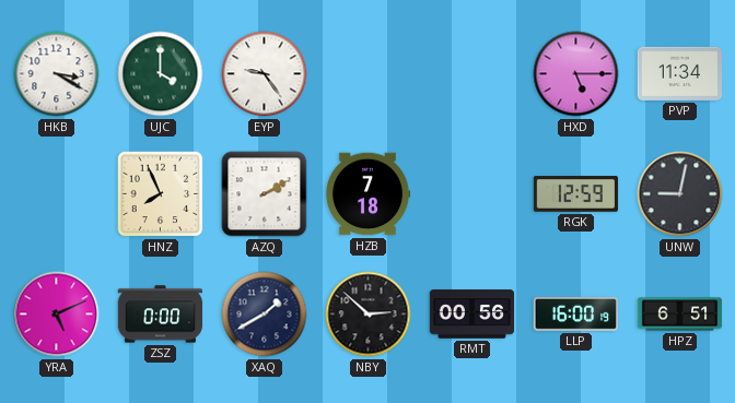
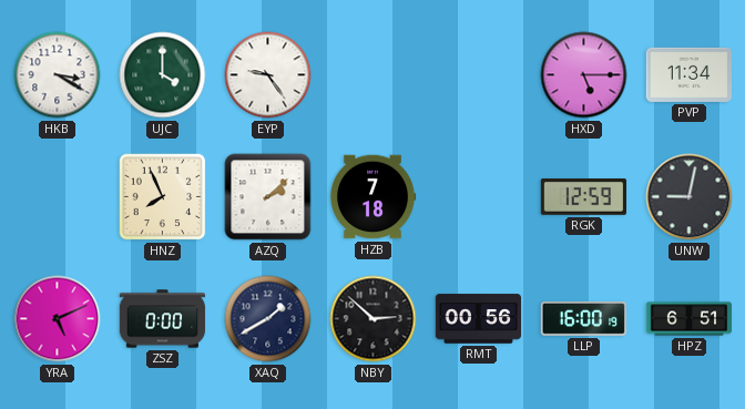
AZQ: 2:10 -> 2:08
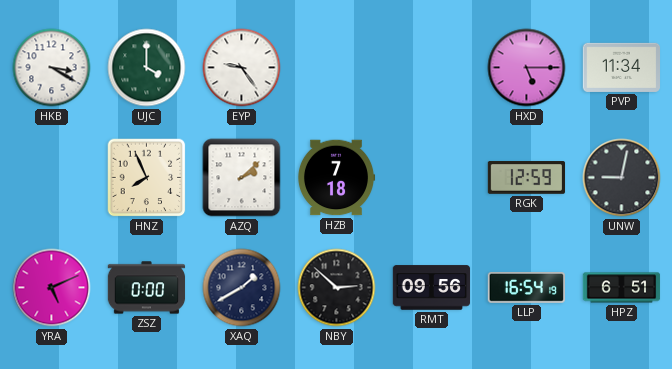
RMT: 00:56 -> 09:56
LLP: 16:00 -> 16:54
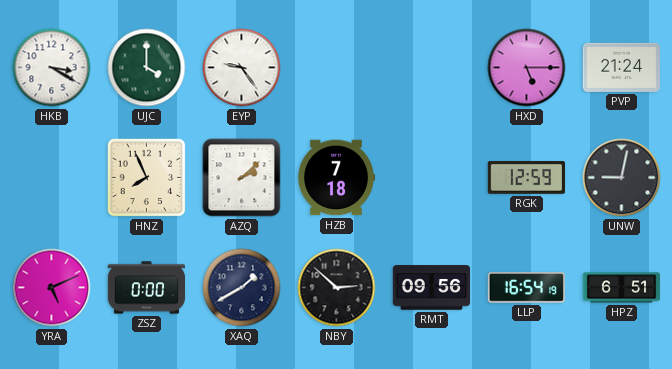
PVP: 11:34 -> 21:24
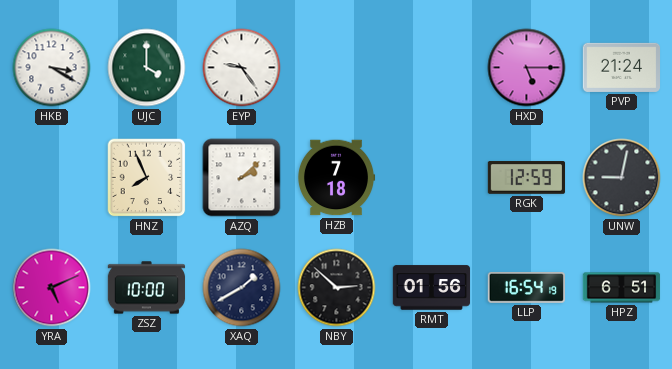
ZSZ: 0:00 -> 10:00
RMT: 09:56 -> 01:56
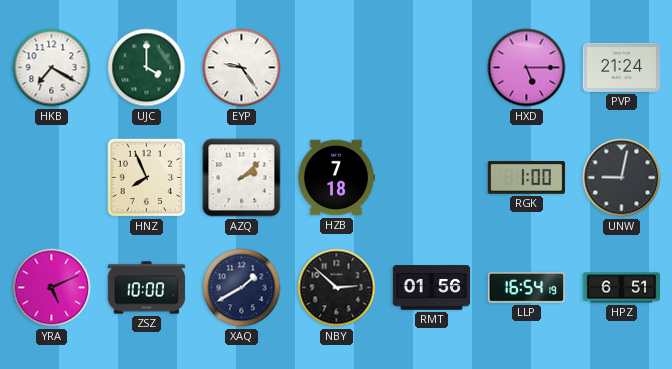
HKB: 3:20 -> 7:20
RGK: 12:59 -> 1:00
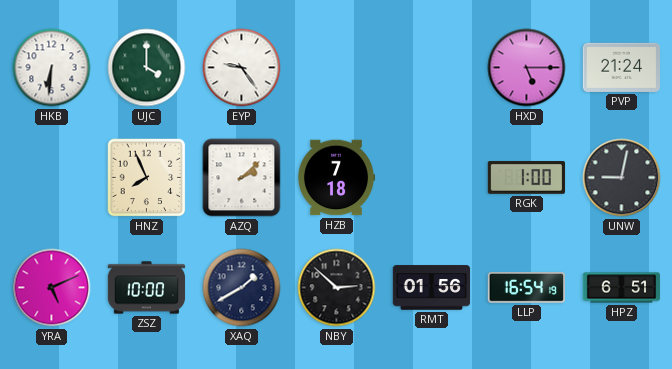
HKB: 7:20 -> 6:31
